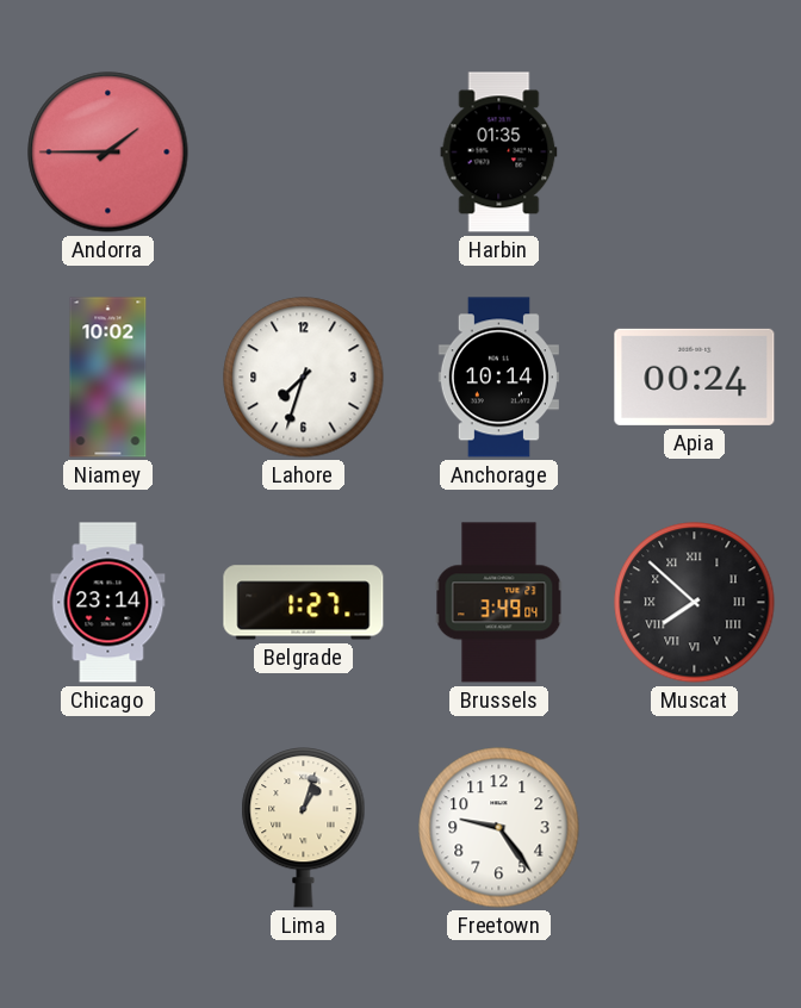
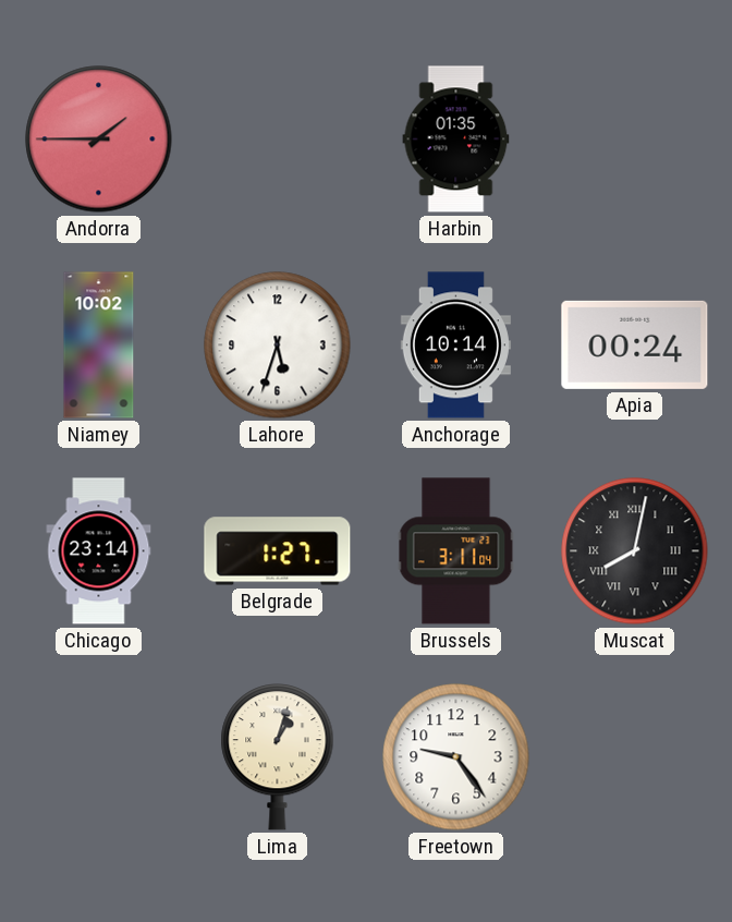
Lahore: 7:33 -> 5:33
Brussels: 3:49 -> 3:11
Muscat: 7:52 -> 8:02
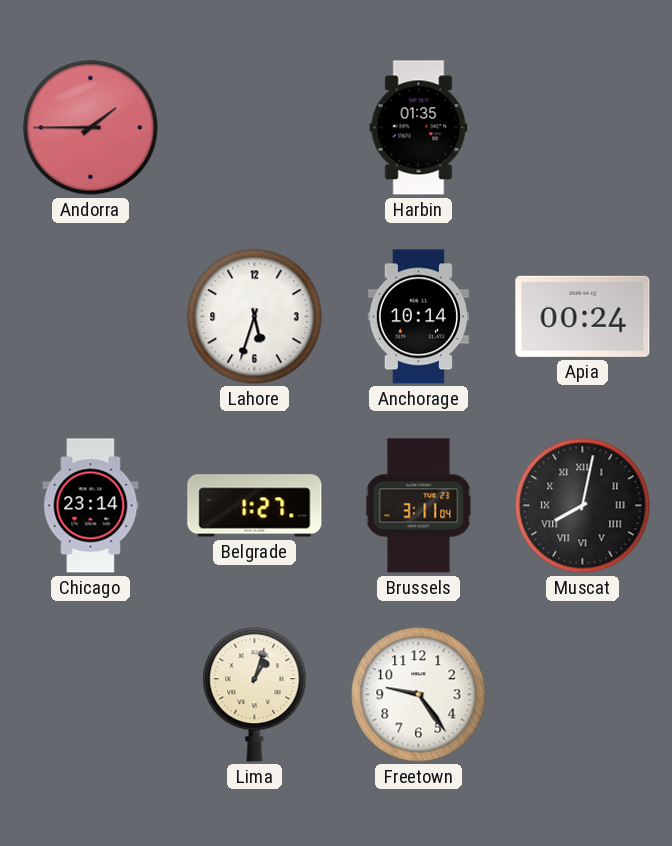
Niamey: 10:02 -> none
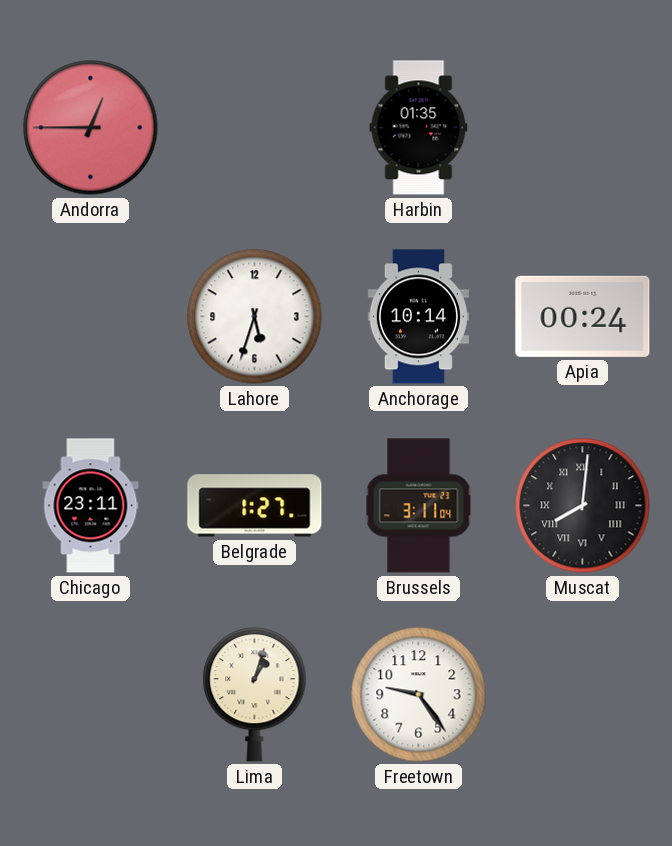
Andorra: 1:45 -> 12:45
Chicago: 23:14 -> 23:11
Muscat: 8:02 -> 8:01
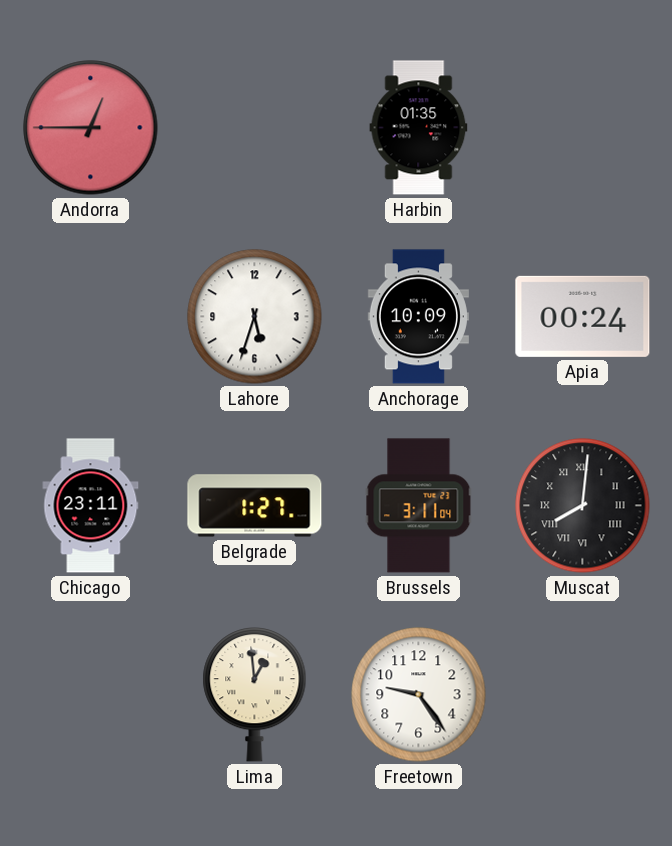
Anchorage: 10:14 -> 10:09
Lima: 1:03 -> 12:59
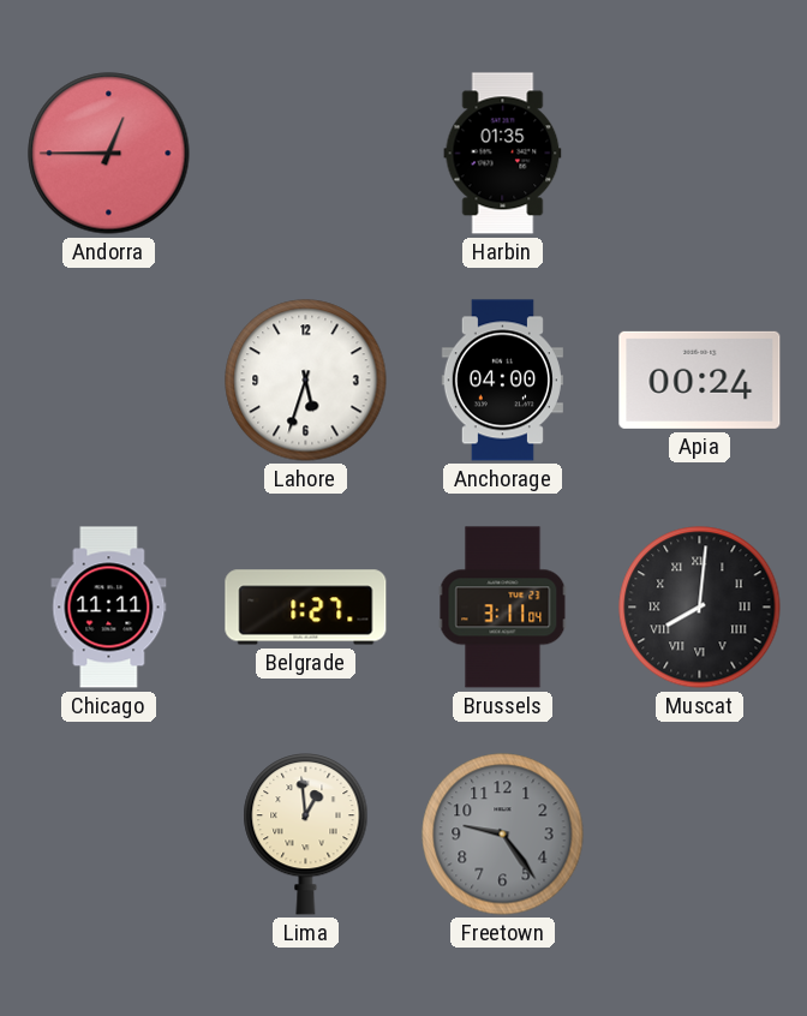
Anchorage: 10:09 -> 04:00
Chicago: 23:11 -> 11:11
Freetown dial: white -> grey
